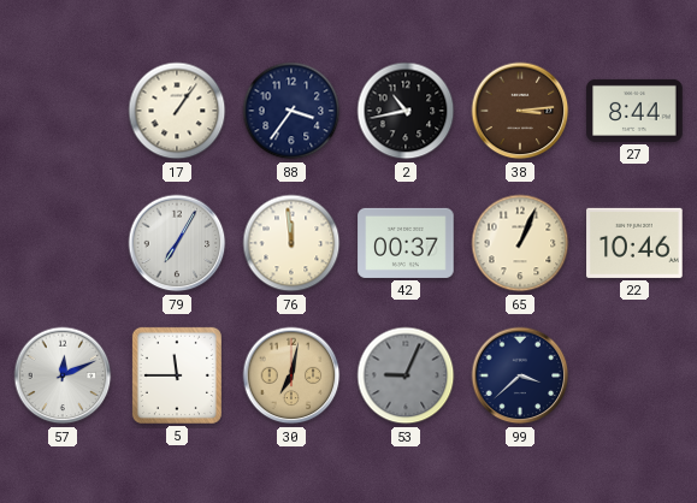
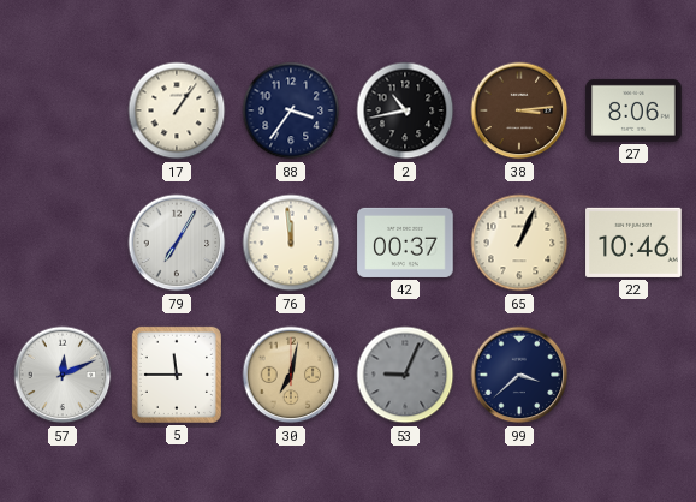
27: 8:44 -> 8:06
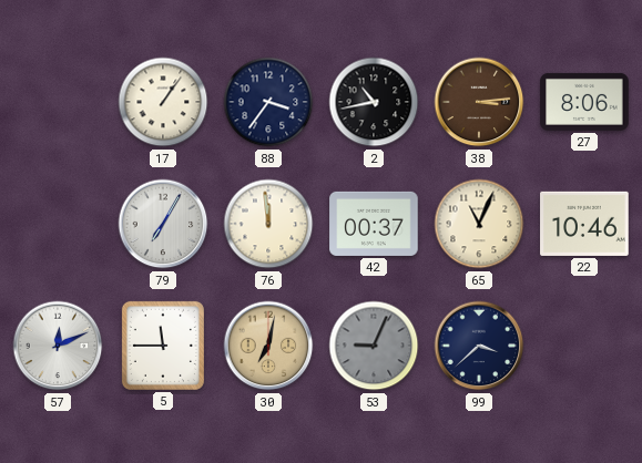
65: 1:04 -> 11:04
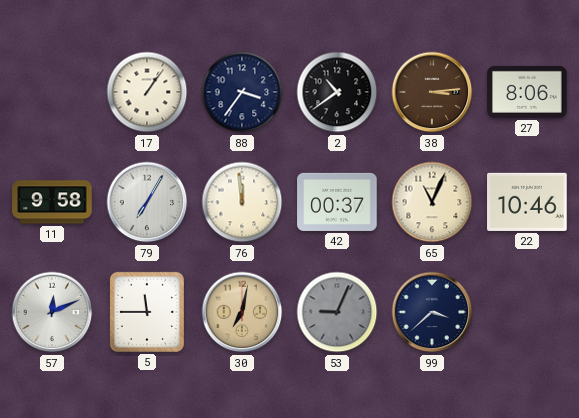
2: 10:43 -> 10:39
11: none -> 9:58
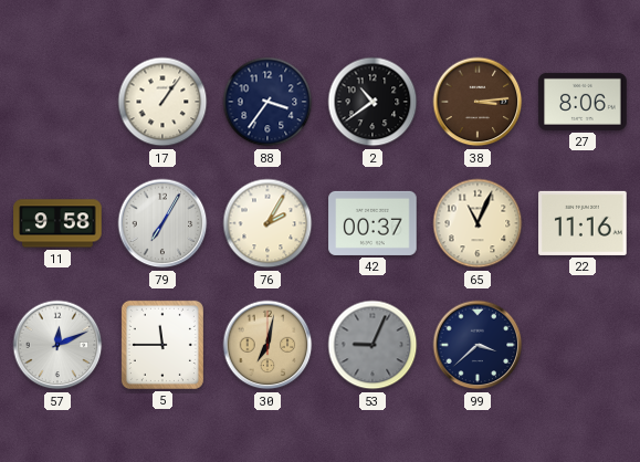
76: 11:59 -> 2:05
22: 10:46 -> 11:16
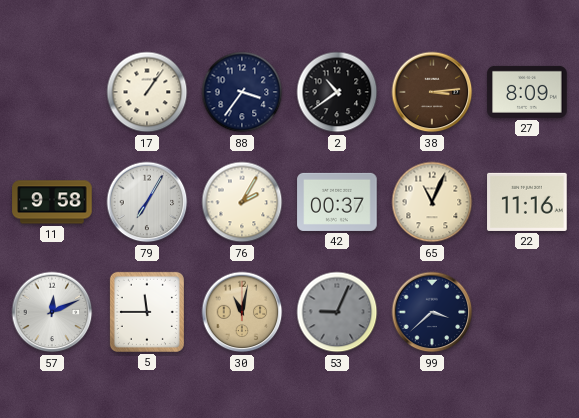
27: 8:06 -> 8:09
30: 7:02 -> 11:02
